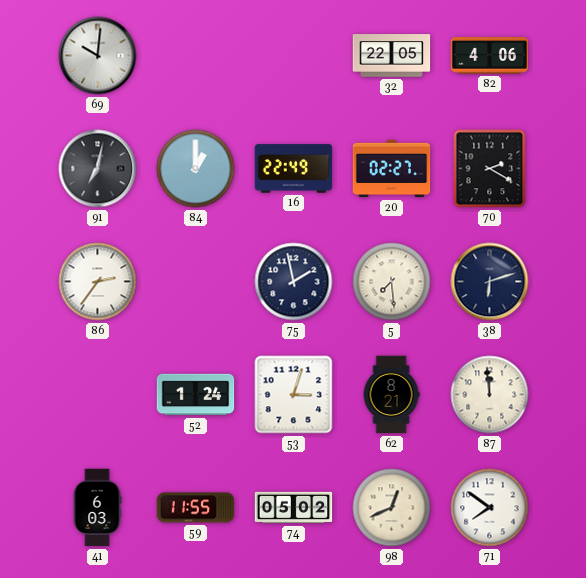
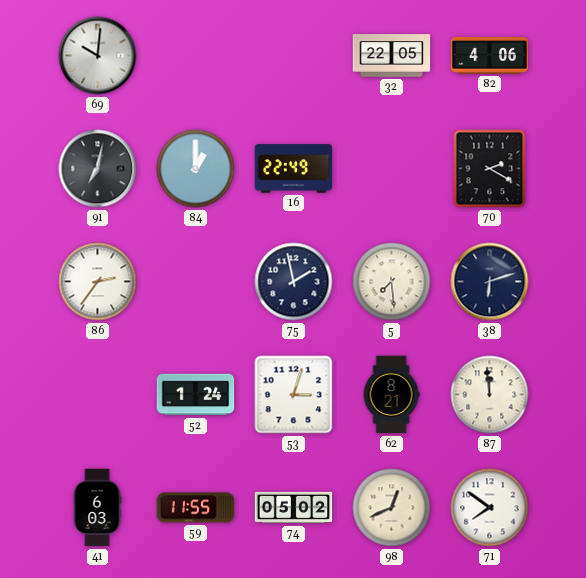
20: 02:27 -> none
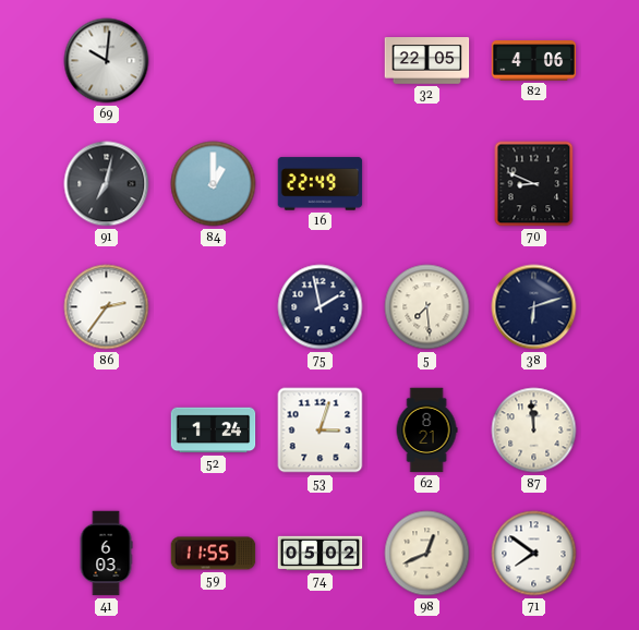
70: 2:20 -> 8:49
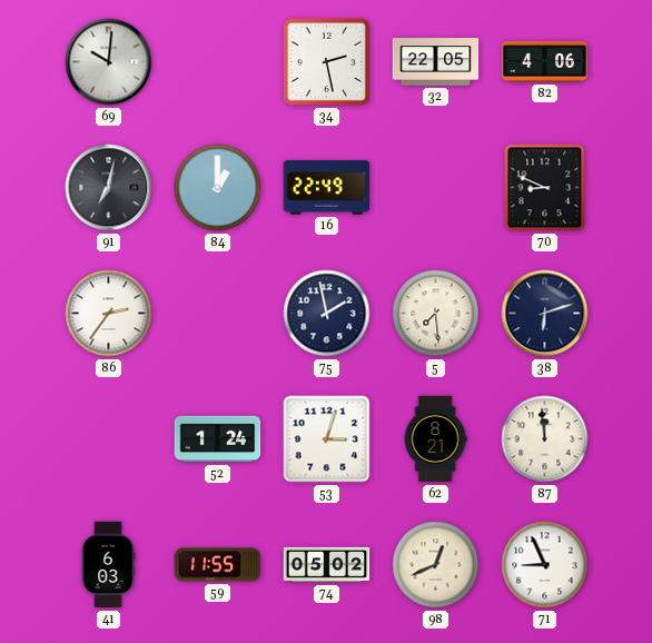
34: none -> 2:28
71: 7:51 -> 8:56
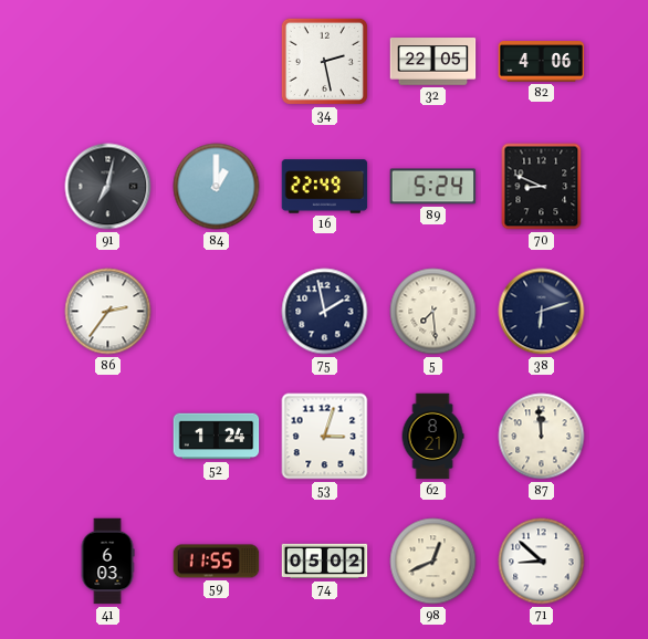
69: 10:01 -> none
89: none -> 5:24
71: 8:56 -> 8:52
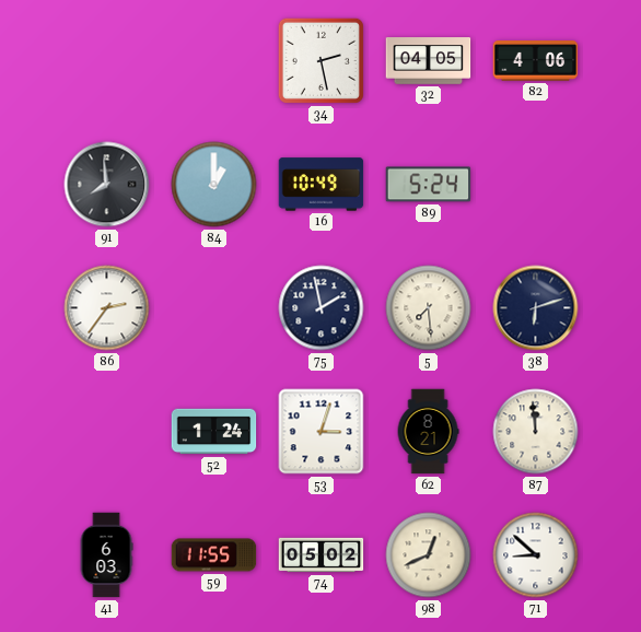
32: 22:05 -> 04:05
91: 7:02 -> 7:59
16: 22:49 -> 10:49
70: 8:49 -> none
